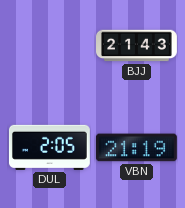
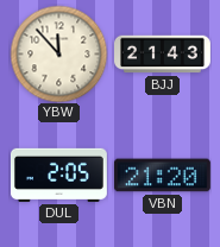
YBW: none -> 11:53
VBN: 21:19 -> 21:20
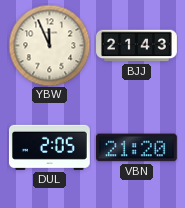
YBW: 11:53 -> 11:56
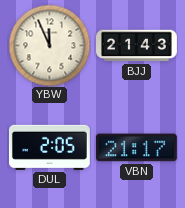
VBN: 21:20 -> 21:17
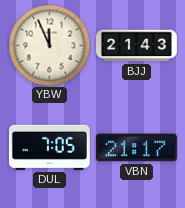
DUL: 2:05 -> 7:05
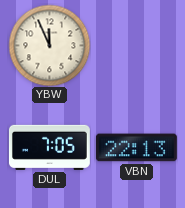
BJJ: 21:43 -> none
VBN: 21:17 -> 22:13
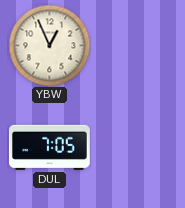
YBW: 11:56 -> 12:56
VBN: 22:13 -> none
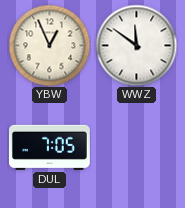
WWZ: none -> 11:51
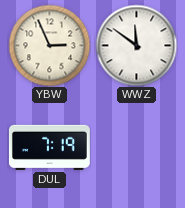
YBW: 12:56 -> 2:56
DUL: 7:05 -> 7:19
